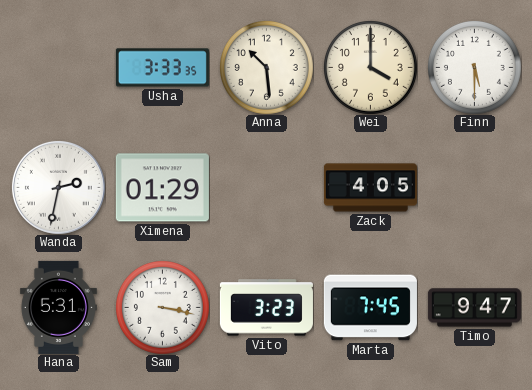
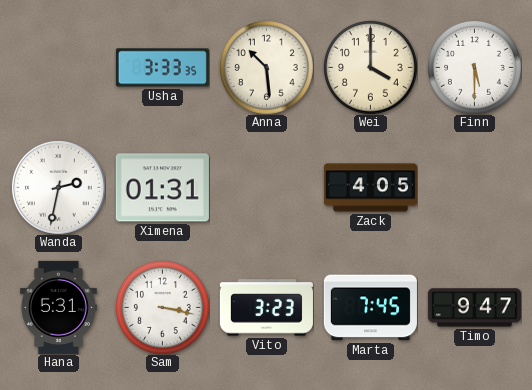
Ximena: 01:29 -> 01:31
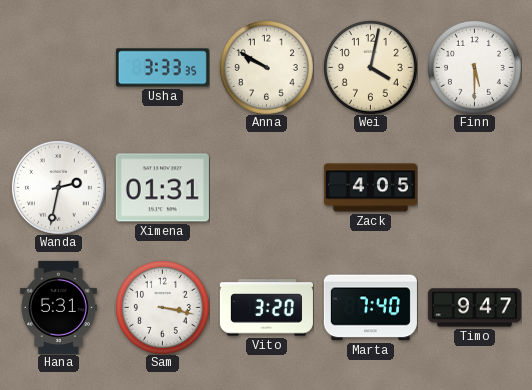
Anna: 10:29 -> 9:50
Wei: 4:00 -> 4:02
Vito: 3:23 -> 3:20
Marta: 7:45 -> 7:40
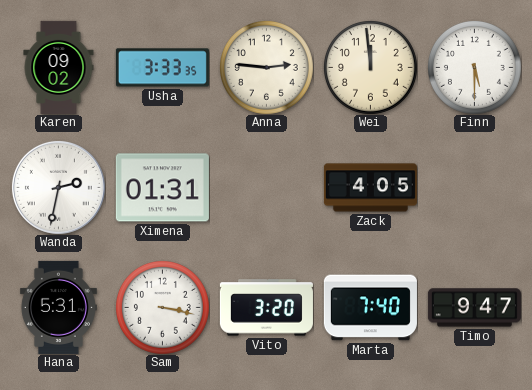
Karen: none -> 09:02
Anna: 9:50 -> 2:46
Wei: 4:02 -> 11:59
